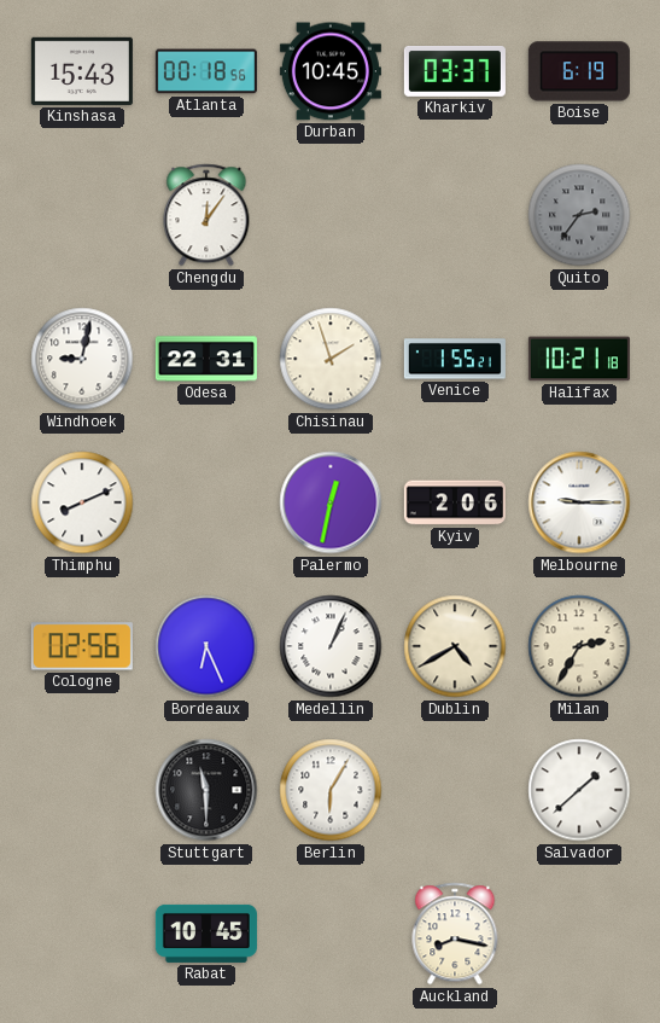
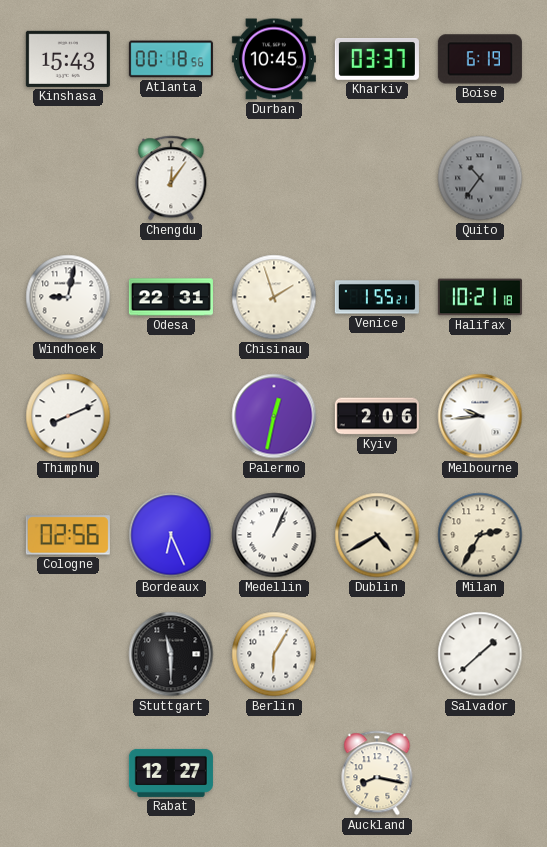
Quito: 2:36 -> 10:36
Melbourne: 9:15 -> 9:44
Rabat: 10:45 -> 12:27
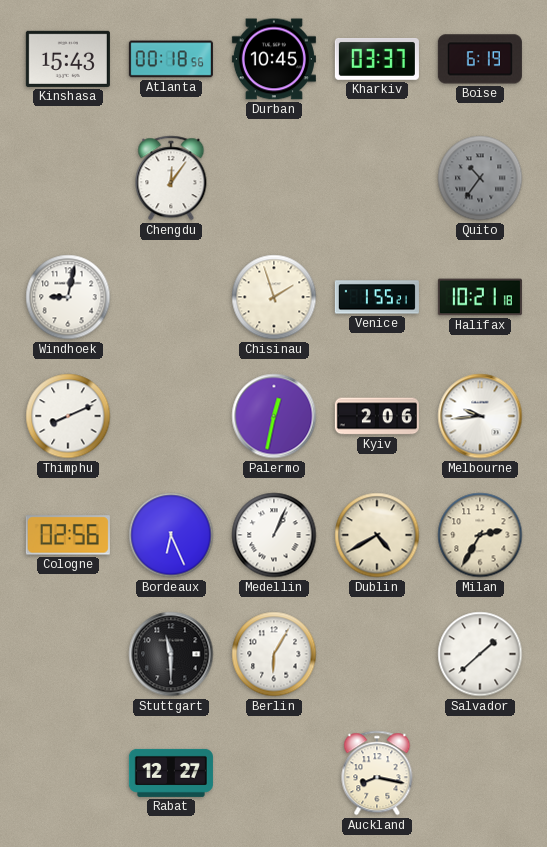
Odesa: 22:31 -> none
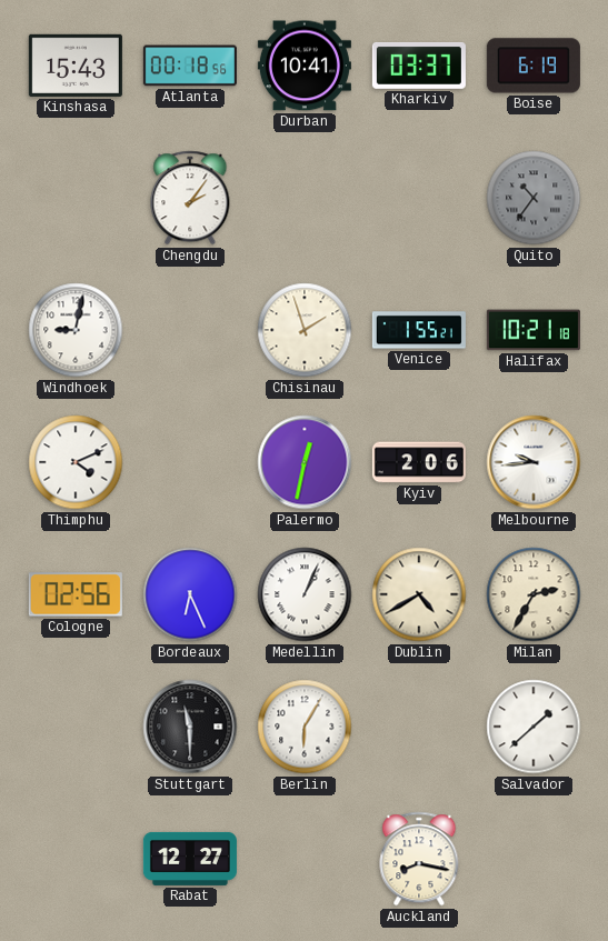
Durban: 10:45 -> 10:41
Chengdu: 12:06 -> 2:06
Thimphu: 8:11 -> 4:11
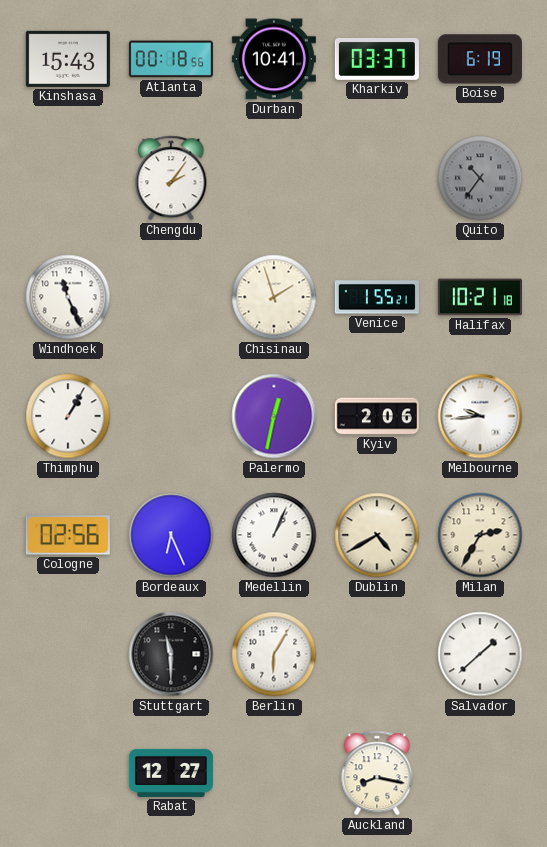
Windhoek: 9:02 -> 11:26
Thimphu: 4:11 -> 1:05
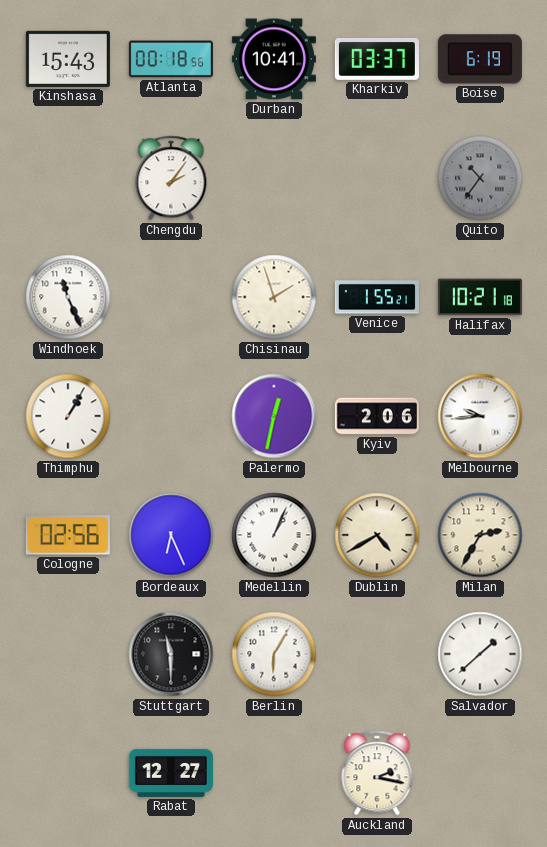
Auckland: 8:17 -> 2:17
